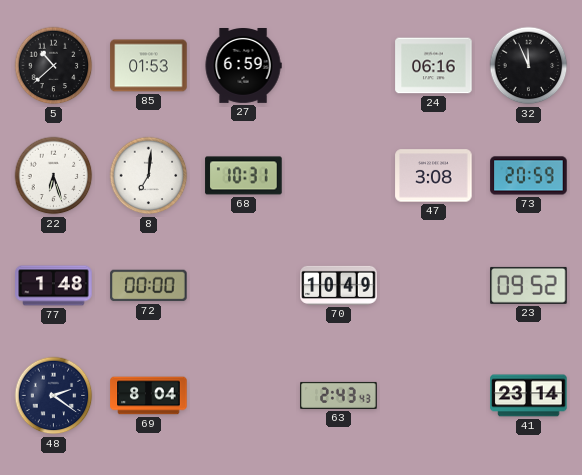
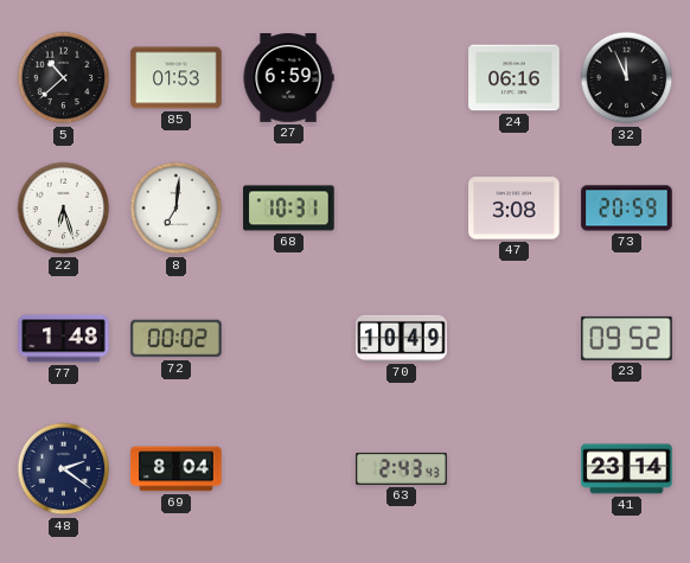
72: 00:00 -> 00:02
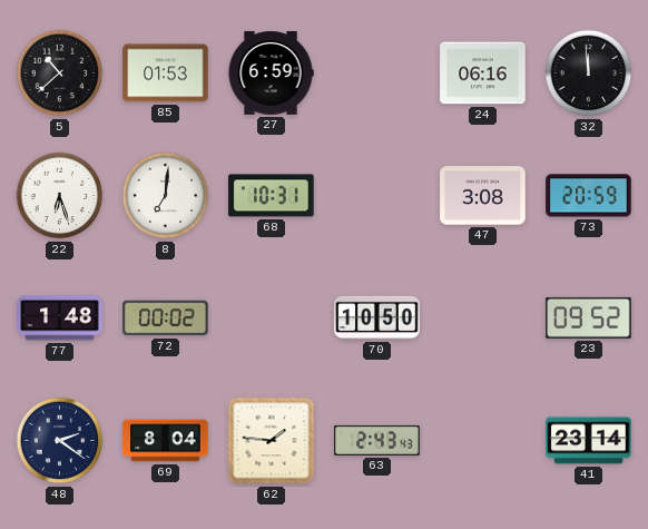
32: 11:56 -> 11:59
70: 10:49 -> 10:50
62: none -> 1:46
